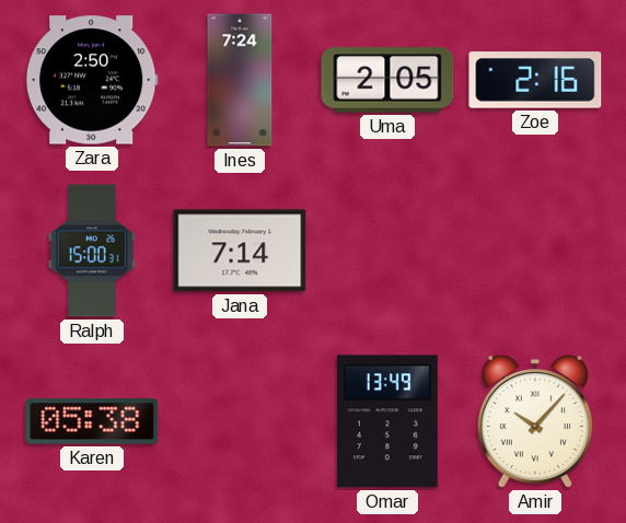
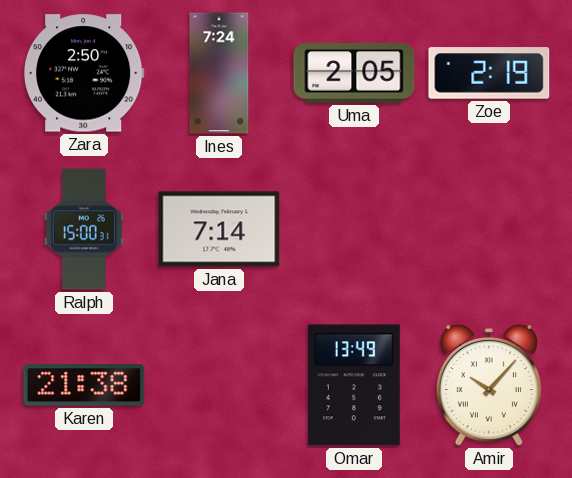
Zoe: 2:16 -> 2:19
Karen: 05:38 -> 21:38
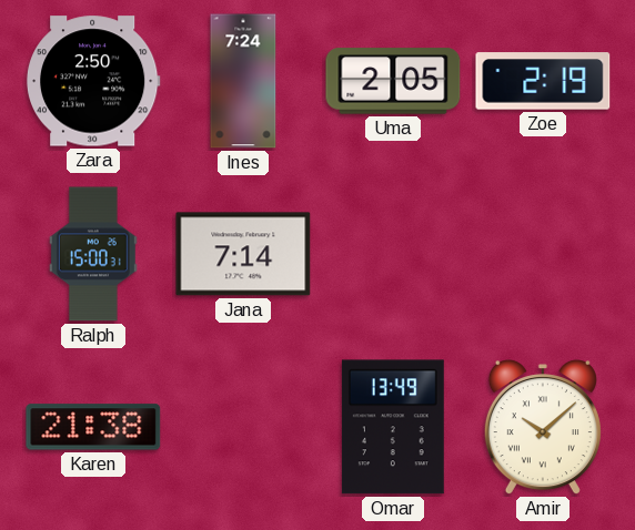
Amir: 10:07 -> 10:08
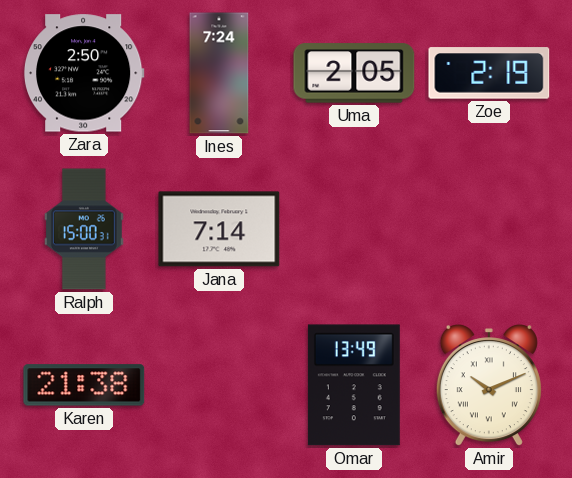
Amir: 10:08 -> 10:11
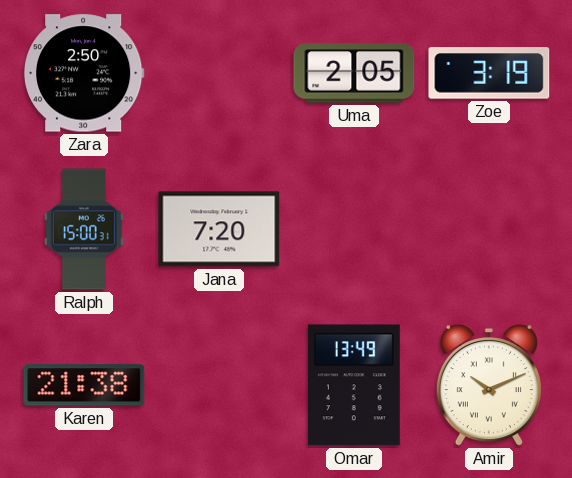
Ines: 7:24 -> none
Zoe: 2:19 -> 3:19
Jana: 7:14 -> 7:20
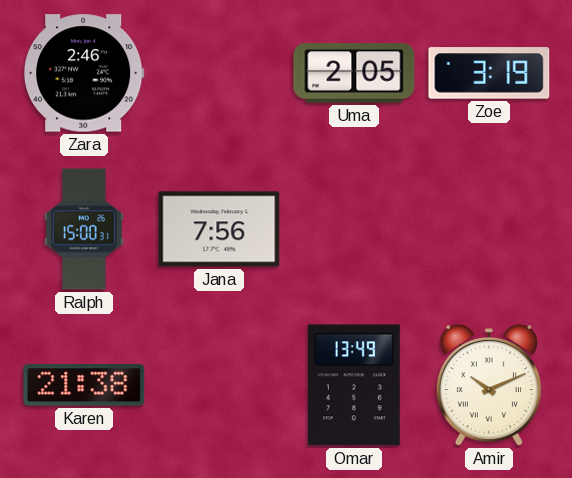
Zara: 2:50 -> 2:46
Jana: 7:20 -> 7:56
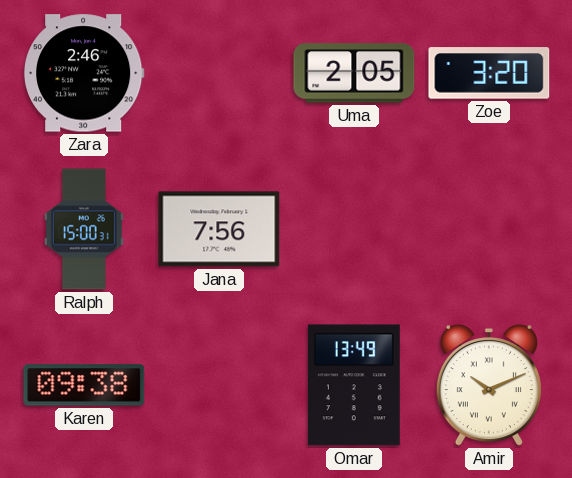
Zoe: 3:19 -> 3:20
Karen: 21:38 -> 09:38
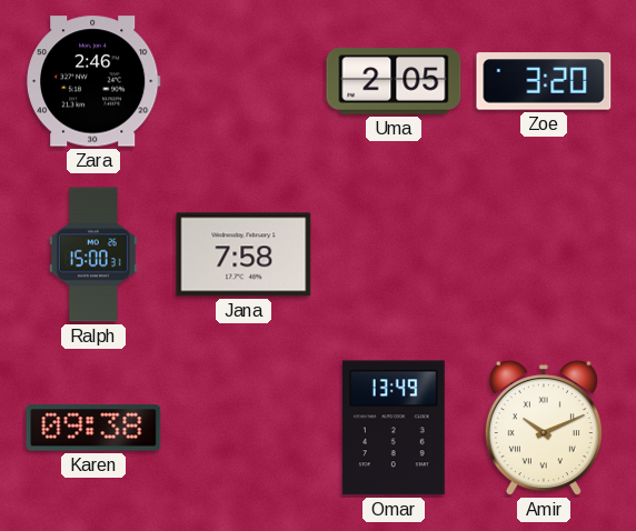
Jana: 7:56 -> 7:58
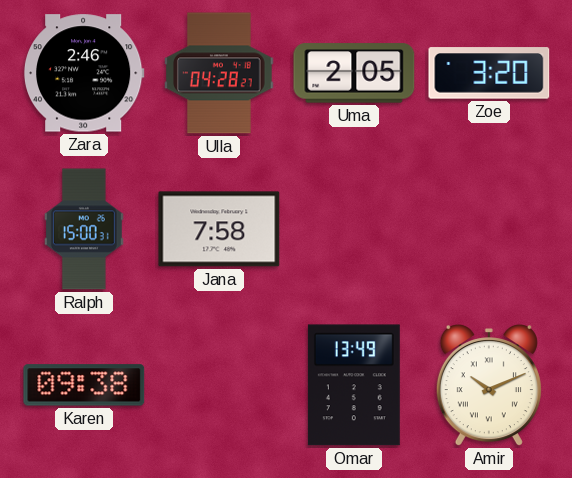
Ulla: none -> 04:28
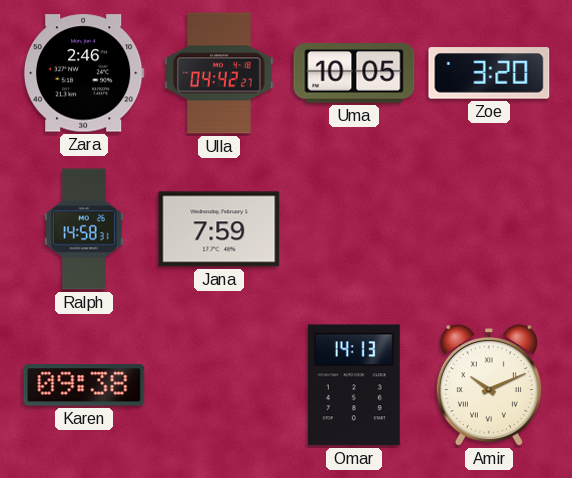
Ulla: 04:28 -> 04:42
Uma: 2:05 -> 10:05
Ralph: 15:00 -> 14:58
Jana: 7:58 -> 7:59
Omar: 13:49 -> 14:13
